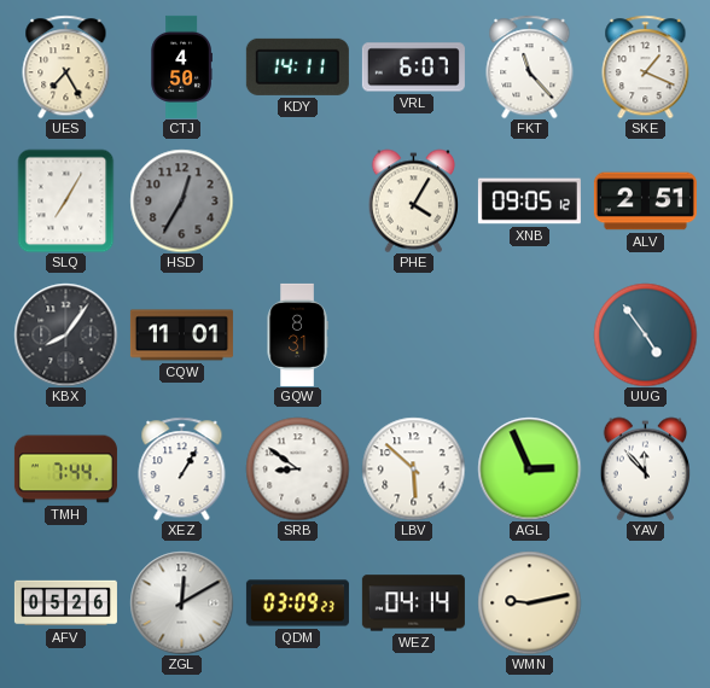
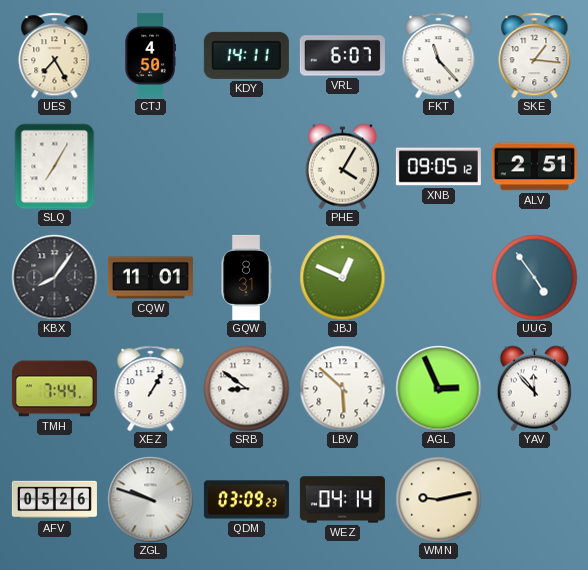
SKE: 1:19 -> 1:16
HSD: 12:35 -> none
JBJ: none -> 12:49
ZGL: 12:10 -> 9:48
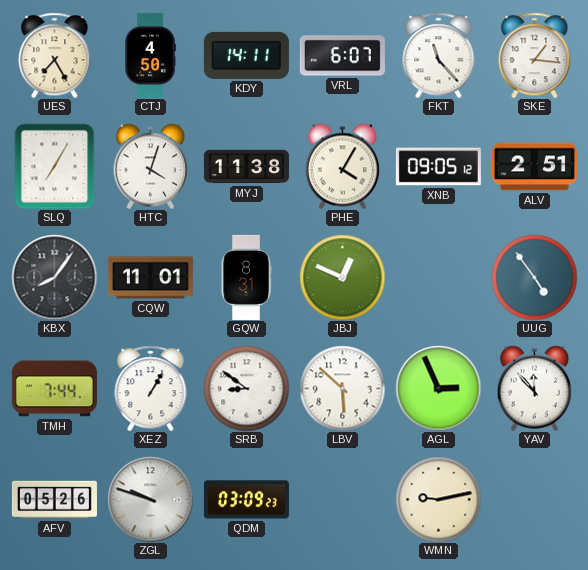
HTC: none -> 4:03
MYJ: none -> 11:38
WEZ: 04:14 -> none
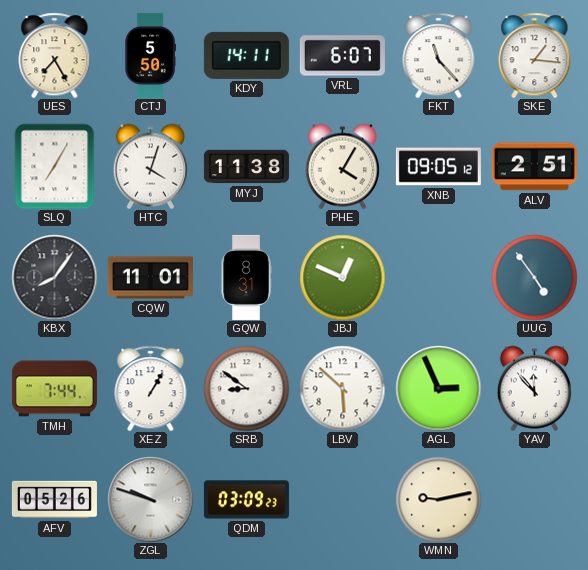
CTJ: 4:50 -> 5:50
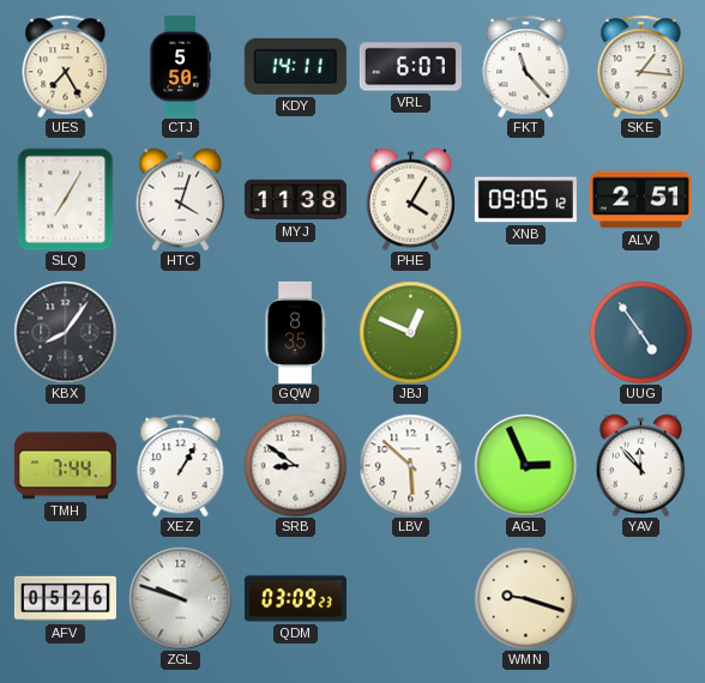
CQW: 11:01 -> none
GQW: 8:31 -> 8:35
WMN: 9:13 -> 9:18
